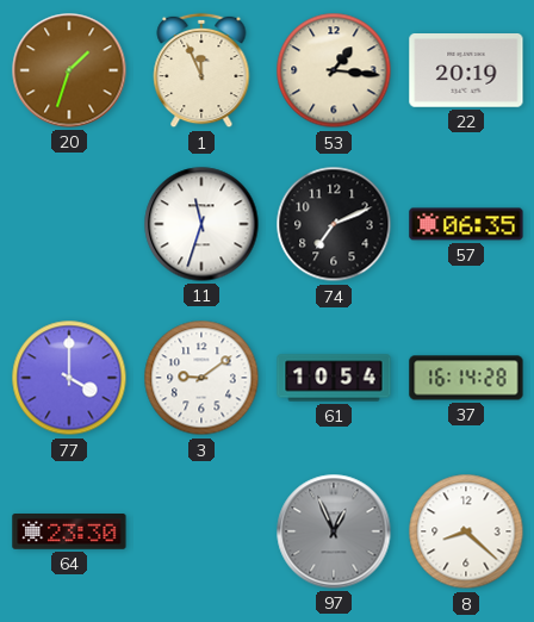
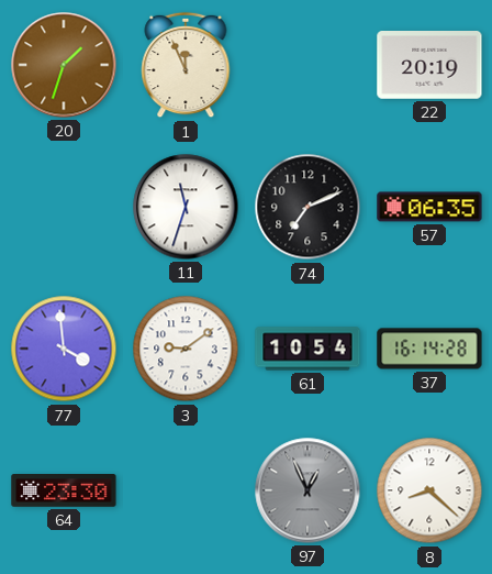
53: 1:16 -> none
77: 4:00 -> 3:59
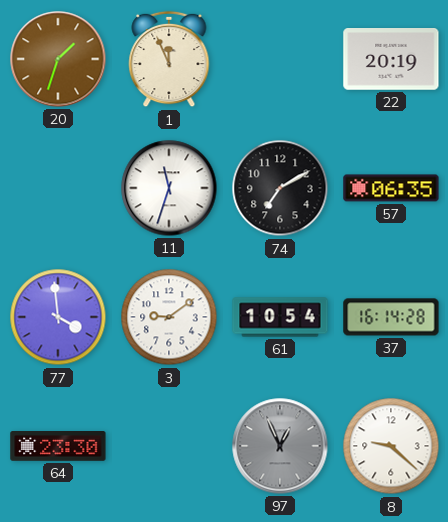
74: 7:11 -> 7:10
8: 8:22 -> 9:22
